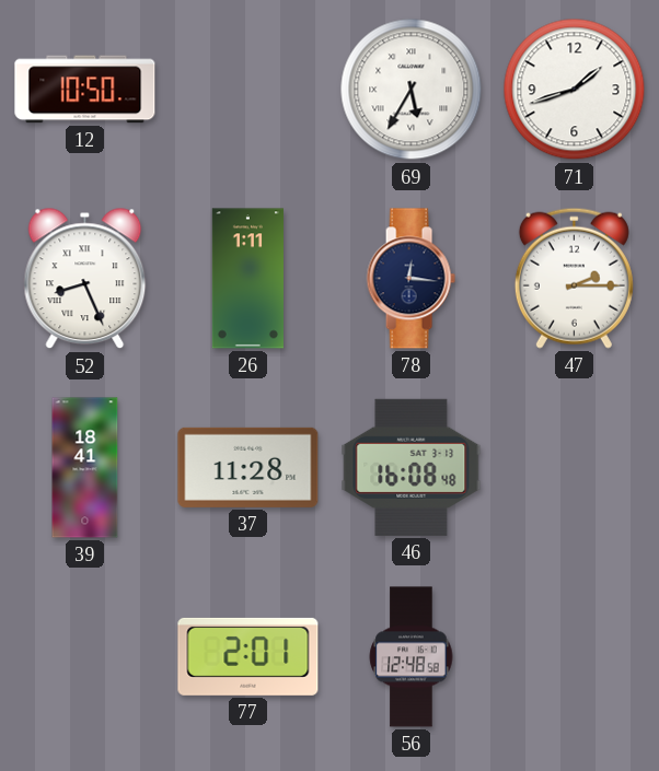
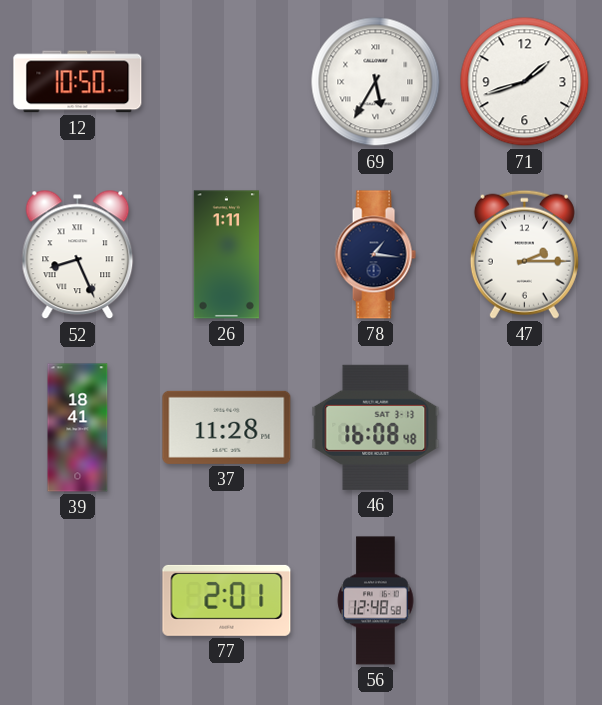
78: 12:16 -> 1:16
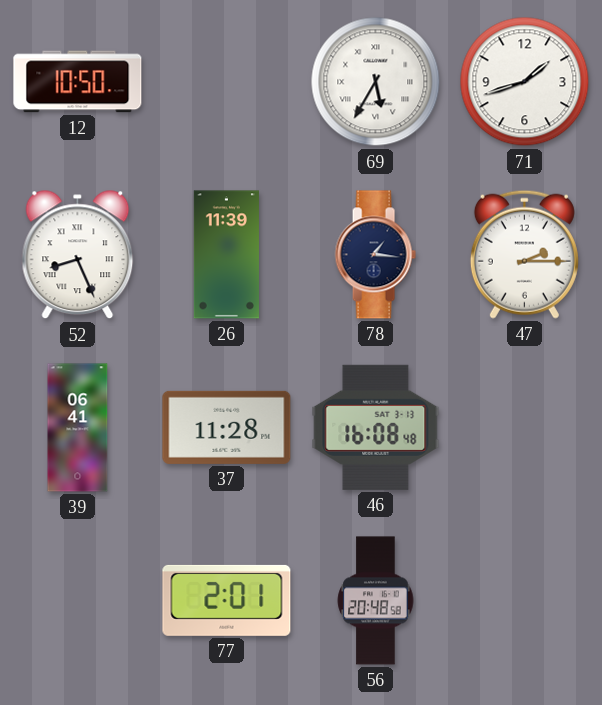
26: 1:11 -> 11:39
39: 18:41 -> 06:41
56: 12:48 -> 20:48
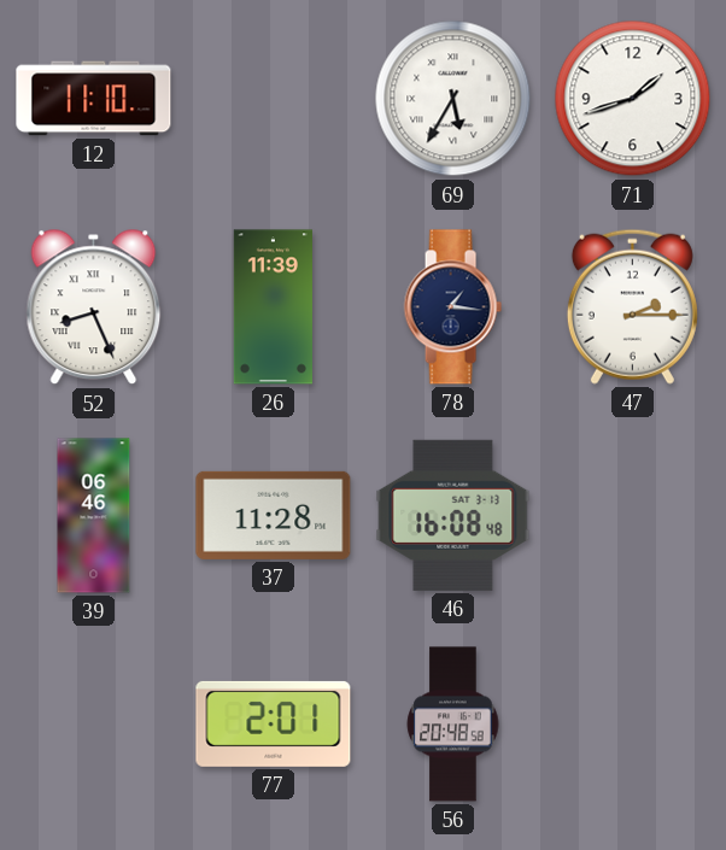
12: 10:50 -> 11:10
39: 06:41 -> 06:46
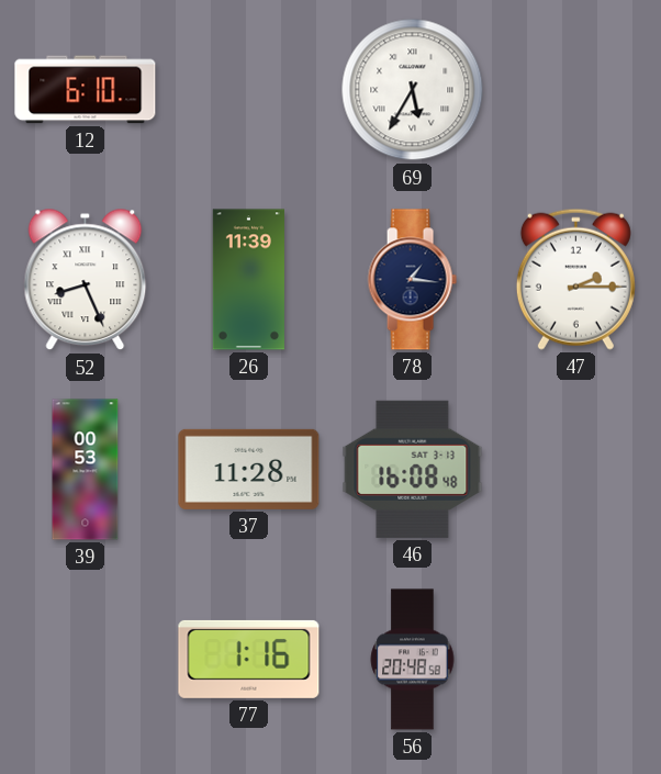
12: 11:10 -> 6:10
71: 1:42 -> none
39: 06:46 -> 00:53
77: 2:01 -> 1:16
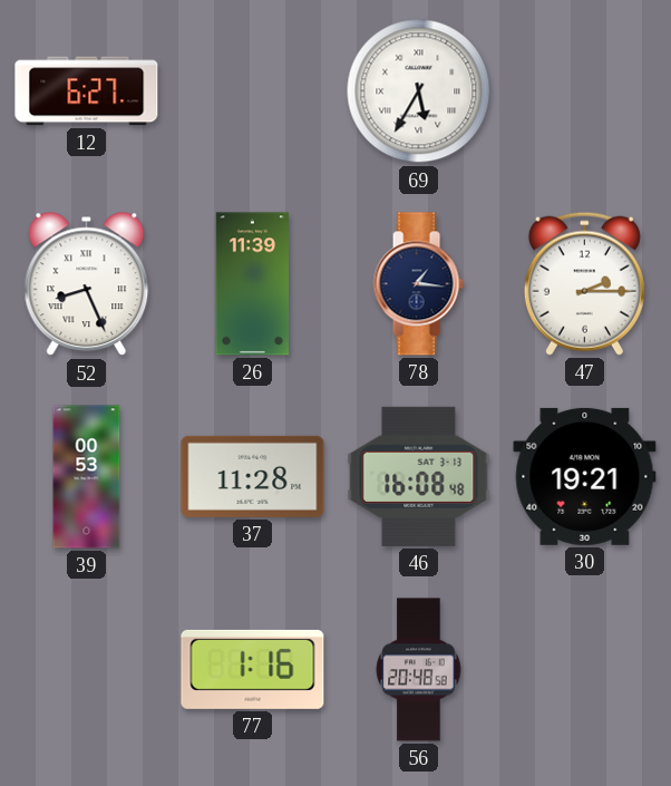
12: 6:10 -> 6:27
30: none -> 19:21
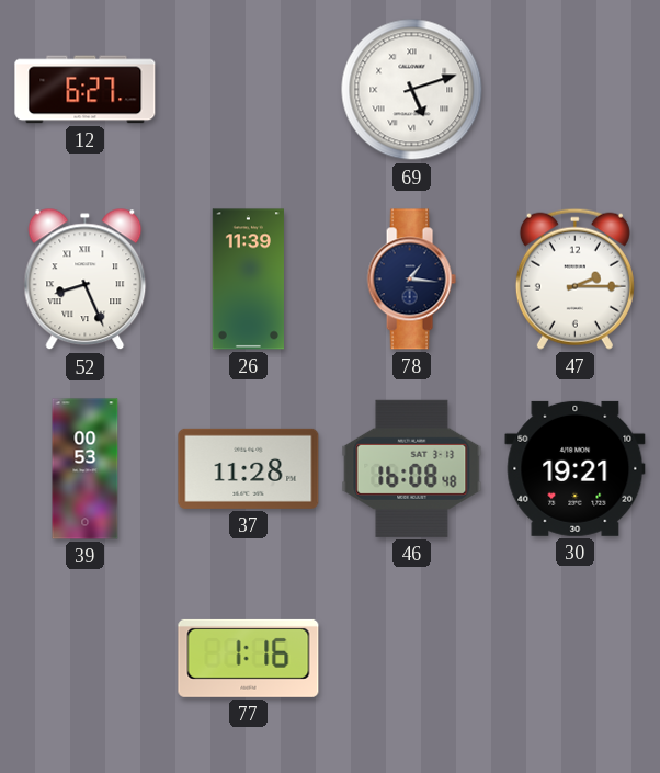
69: 5:35 -> 5:12
56: 20:48 -> none
